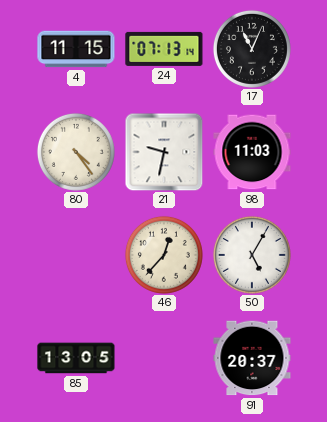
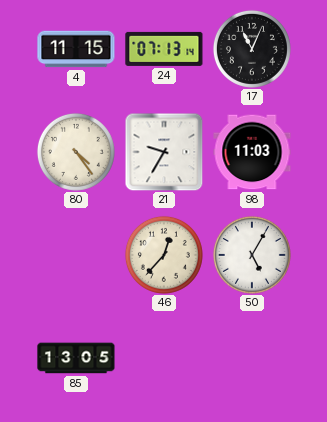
21: 9:32 -> 9:35
91: 20:37 -> none
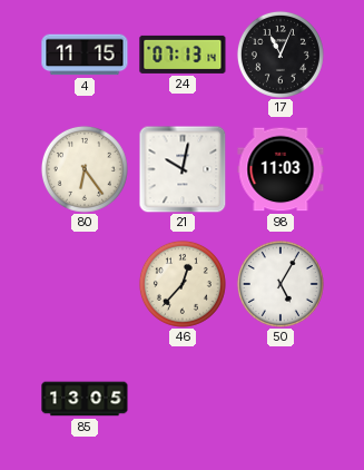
80: 4:24 -> 6:24
21: 9:35 -> 10:02
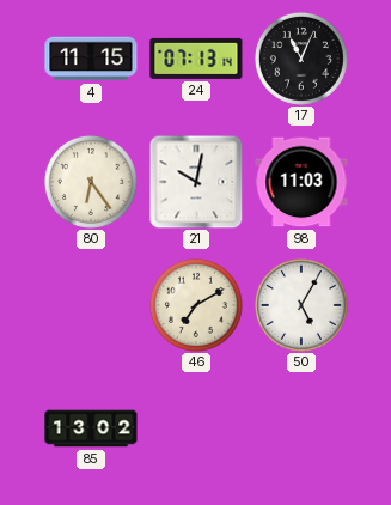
46: 12:37 -> 7:10
85: 13:05 -> 13:02
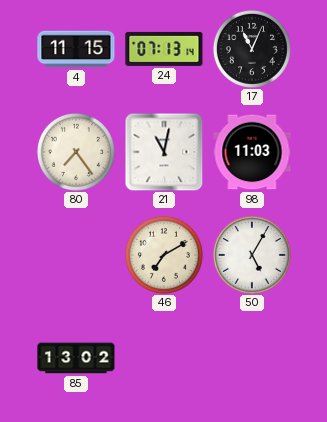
80: 6:24 -> 7:24
21: 10:02 -> 11:02
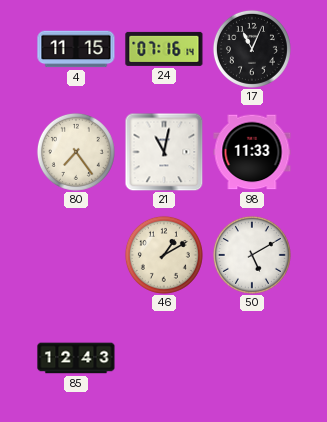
24: 07:13 -> 07:16
98: 11:03 -> 11:33
46: 7:10 -> 1:10
50: 5:05 -> 5:10
85: 13:02 -> 12:43
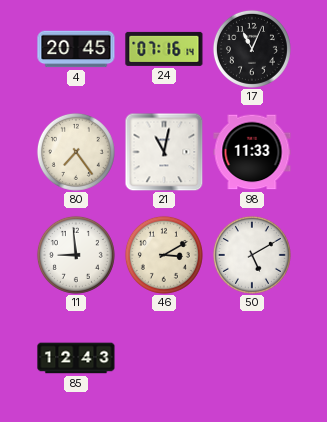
4: 11:15 -> 20:45
11: none -> 8:59
46: 1:10 -> 3:10
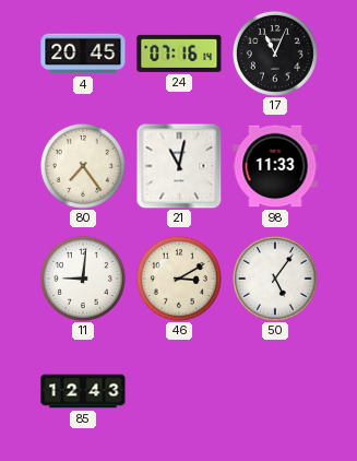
11: 8:59 -> 9:01
50: 5:10 -> 5:06
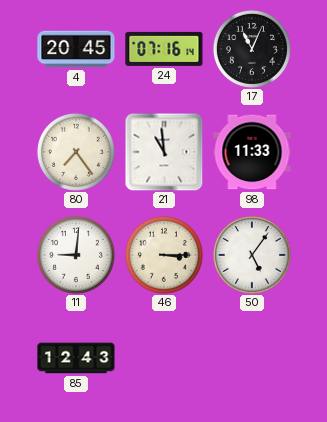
21: 11:02 -> 10:59
46: 3:10 -> 3:15
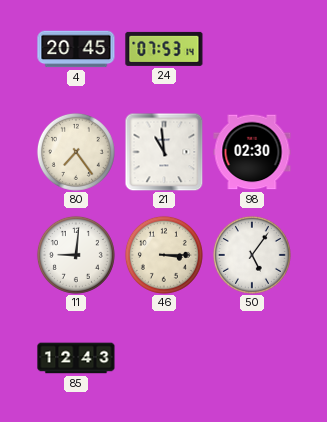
24: 07:16 -> 07:53
17: 11:04 -> none
98: 11:33 -> 02:30
